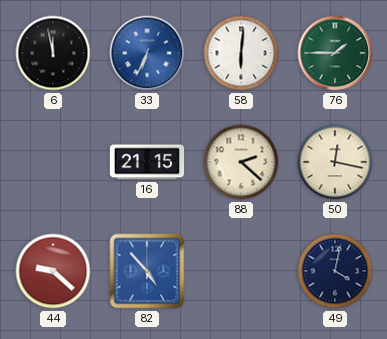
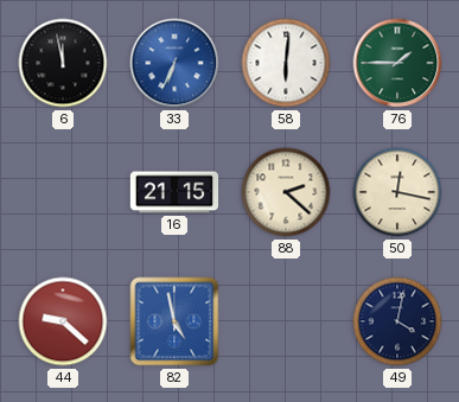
82: 4:53 -> 4:58
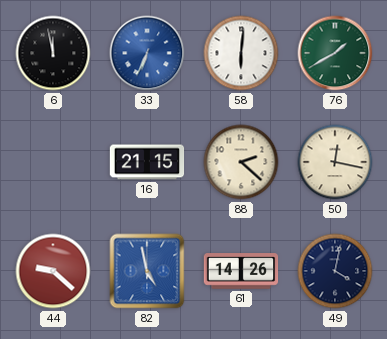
76: 1:45 -> 1:40
61: none -> 14:26
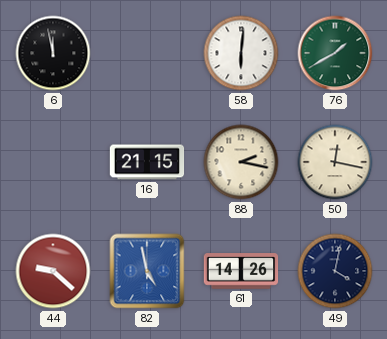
33: 6:34 -> none
88: 2:22 -> 2:17
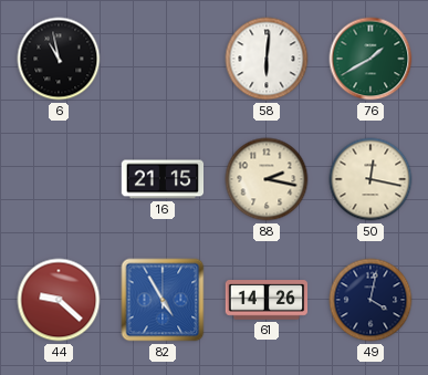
6: 11:58 -> 10:58
82: 4:58 -> 4:55
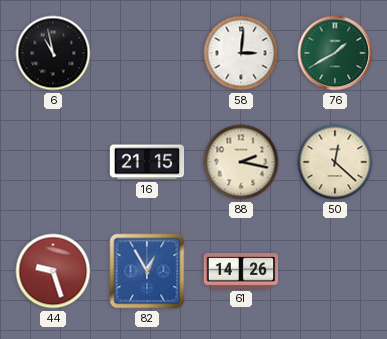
58: 6:01 -> 3:01
50: 12:17 -> 12:22
44: 9:22 -> 9:27
82: 4:55 -> 12:55
49: 4:02 -> none
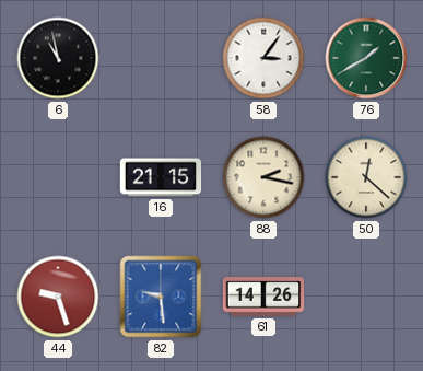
58: 3:01 -> 3:06
82: 12:55 -> 9:29
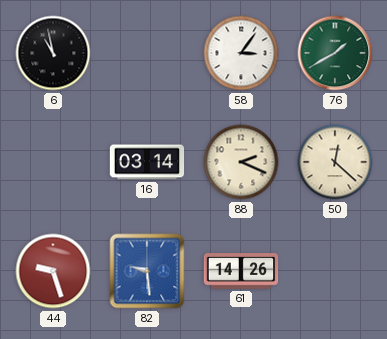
16: 21:15 -> 03:14
88: 2:17 -> 2:19
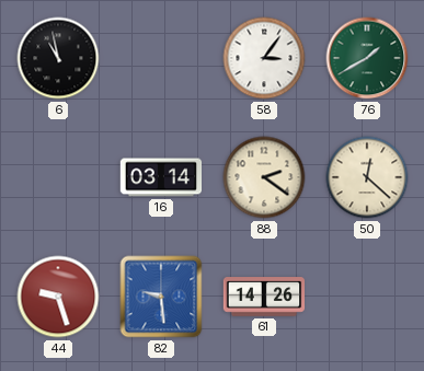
88: 2:19 -> 2:21
